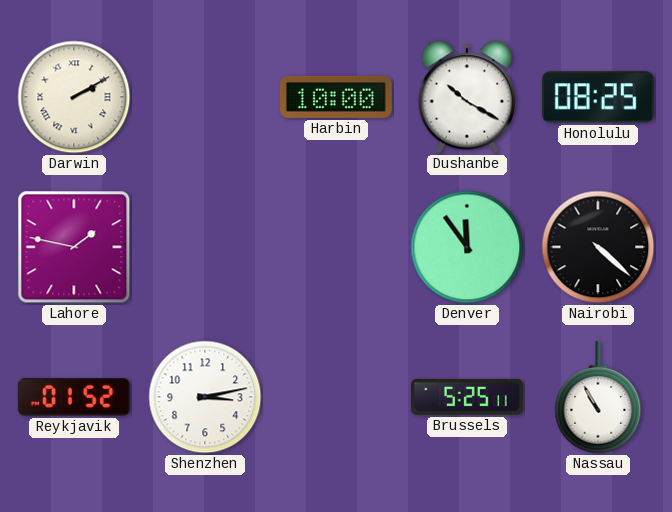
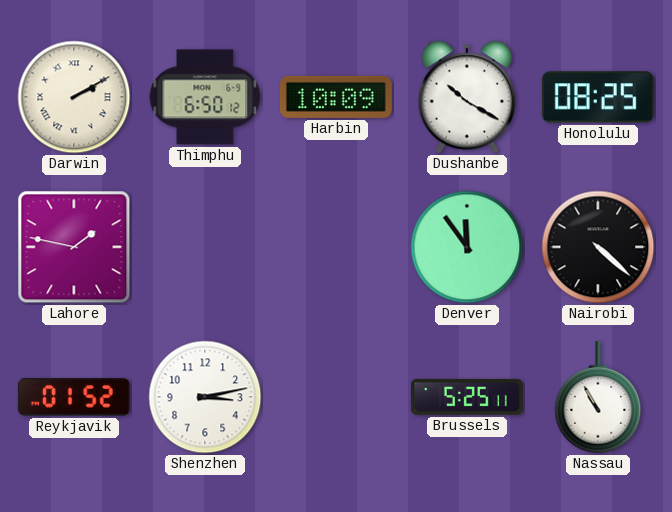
Thimphu: none -> 6:50
Harbin: 10:00 -> 10:09
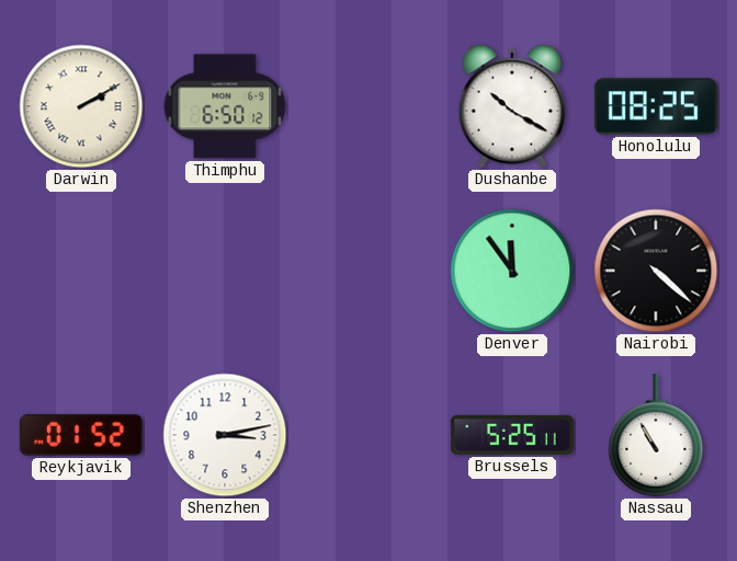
Harbin: 10:09 -> none
Lahore: 1:47 -> none
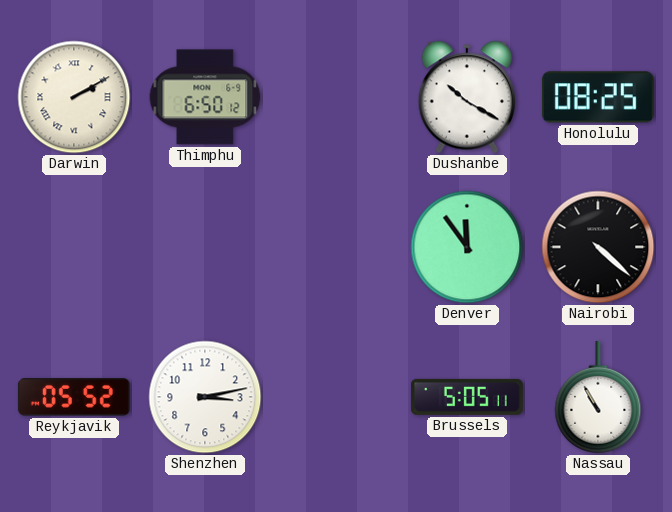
Reykjavik: 01:52 -> 05:52
Brussels: 5:25 -> 5:05
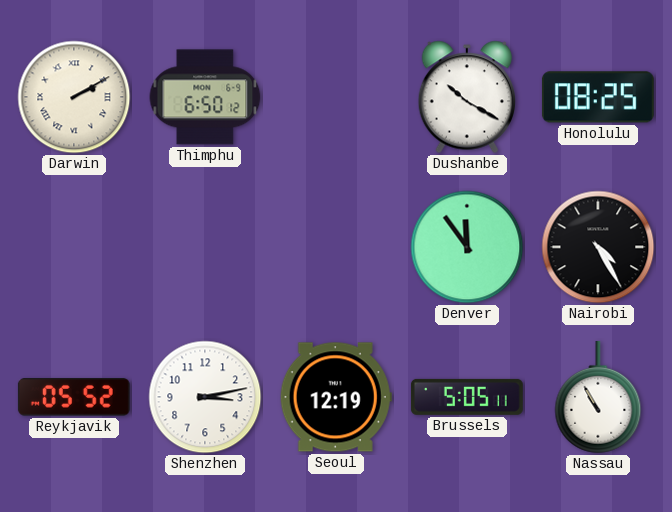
Nairobi: 4:22 -> 4:25
Seoul: none -> 12:19
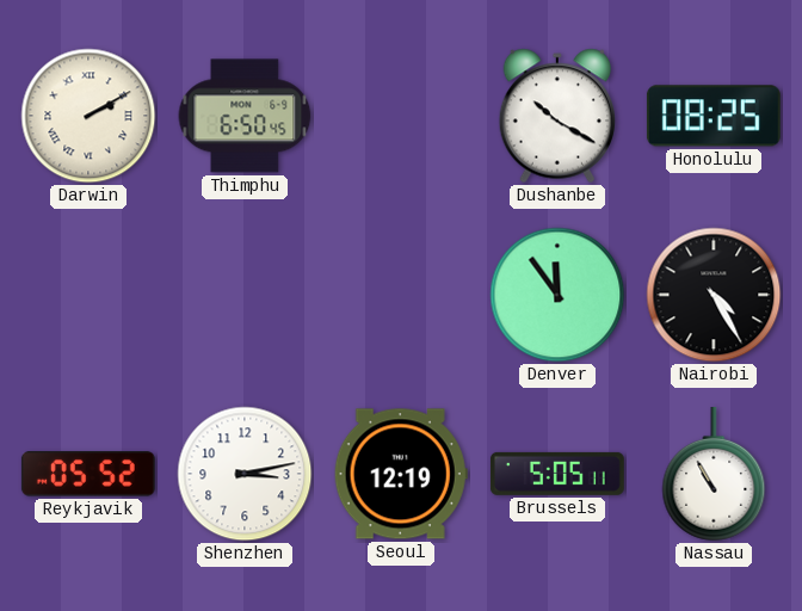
Thimphu: 6:50:12 -> 6:50:45
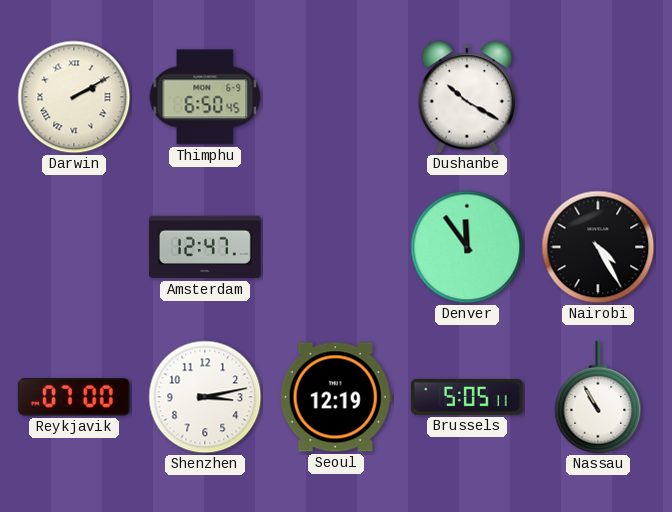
Honolulu: 08:25 -> none
Amsterdam: none -> 12:47
Reykjavik: 05:52 -> 07:00
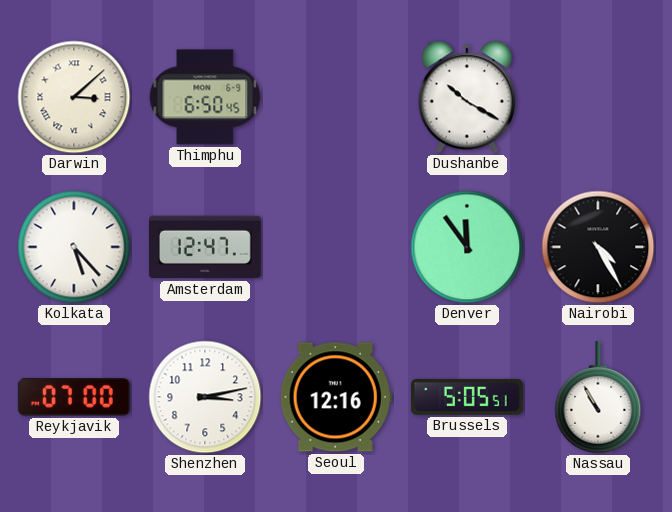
Darwin: 2:10 -> 3:08
Kolkata: none -> 5:23
Seoul: 12:19 -> 12:16
Brussels: 5:05:11 -> 5:05:51
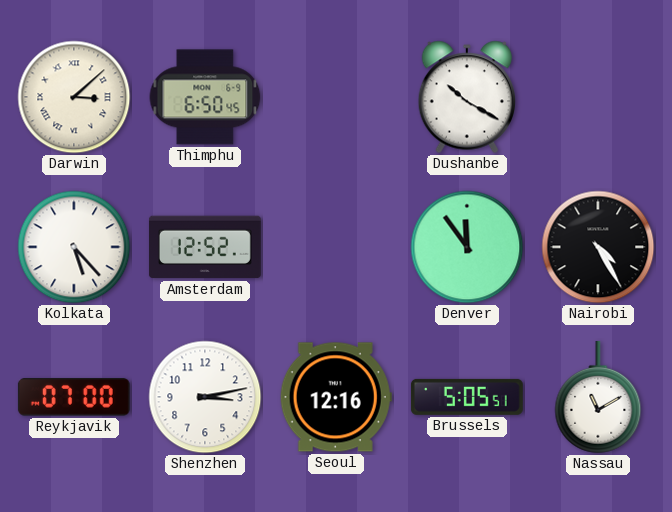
Amsterdam: 12:47 -> 12:52
Nassau: 10:55 -> 11:10
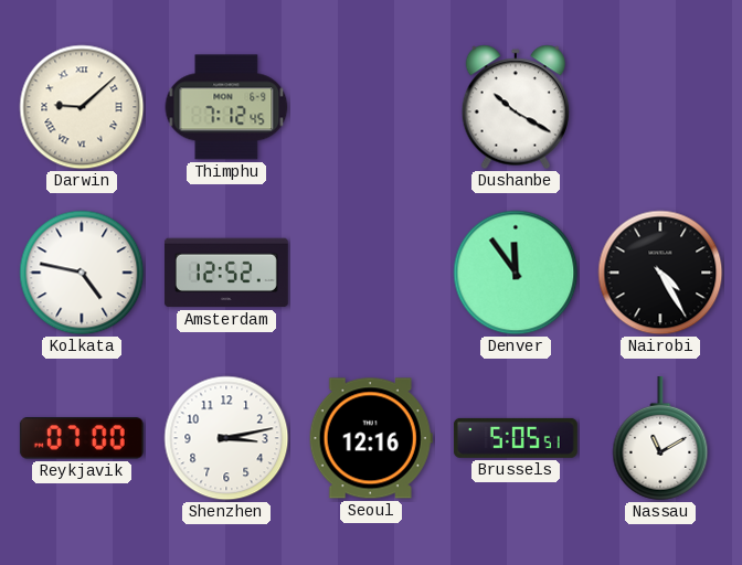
Darwin: 3:08 -> 9:08
Thimphu: 6:50 -> 7:12
Kolkata: 5:23 -> 4:47
